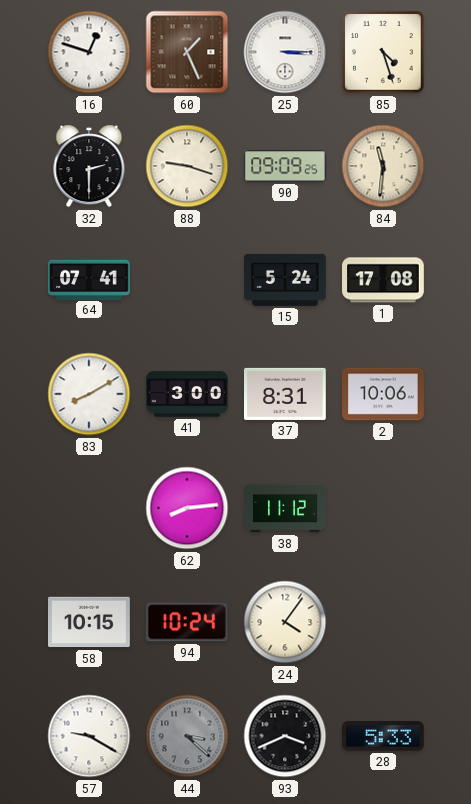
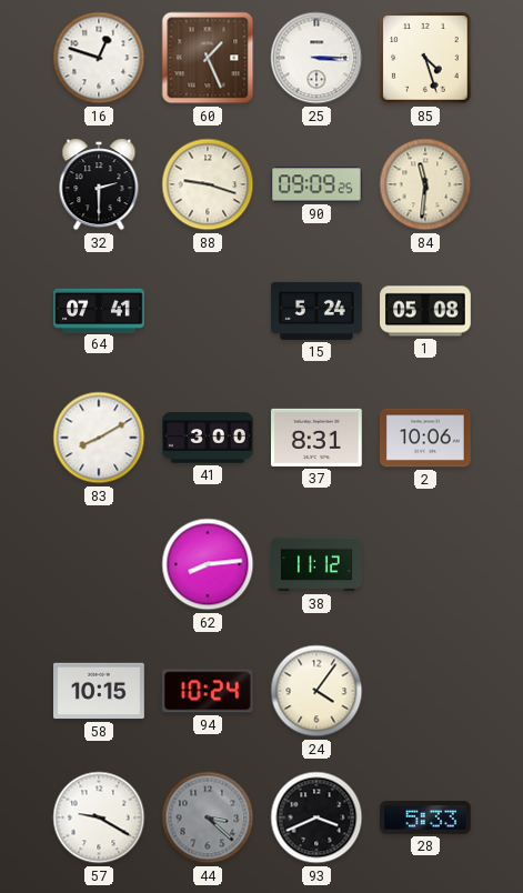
1: 17:08 -> 05:08
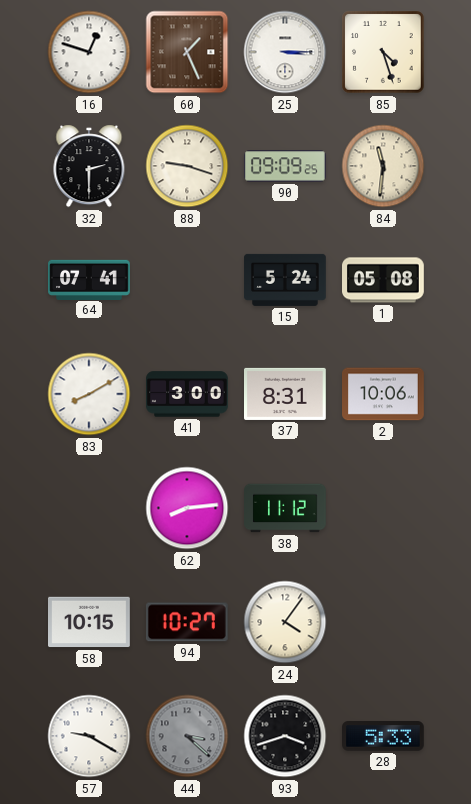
94: 10:24 -> 10:27
93: 3:41 -> 3:42
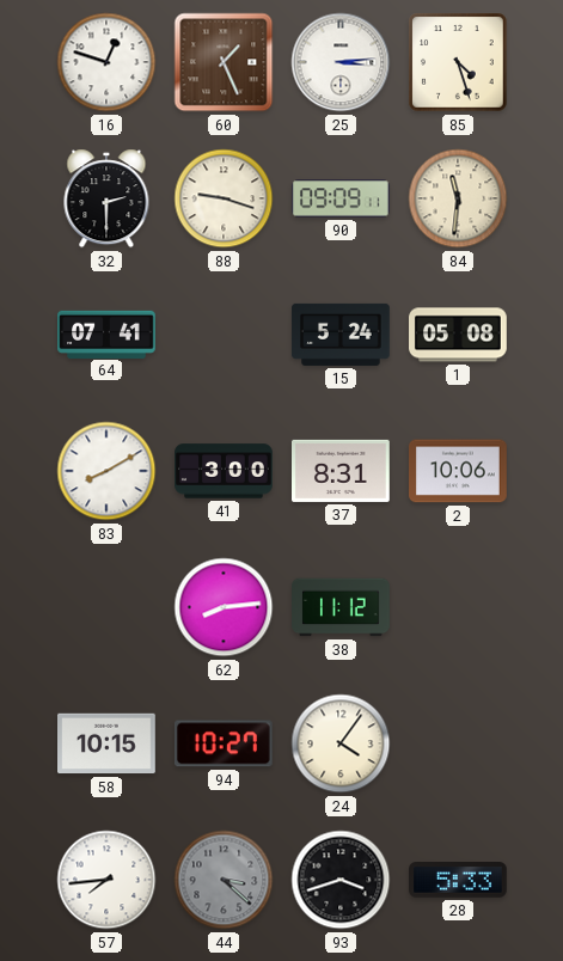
25: 3:15 -> 3:14
90: 09:09:25 -> 09:09:11
57: 9:20 -> 7:44
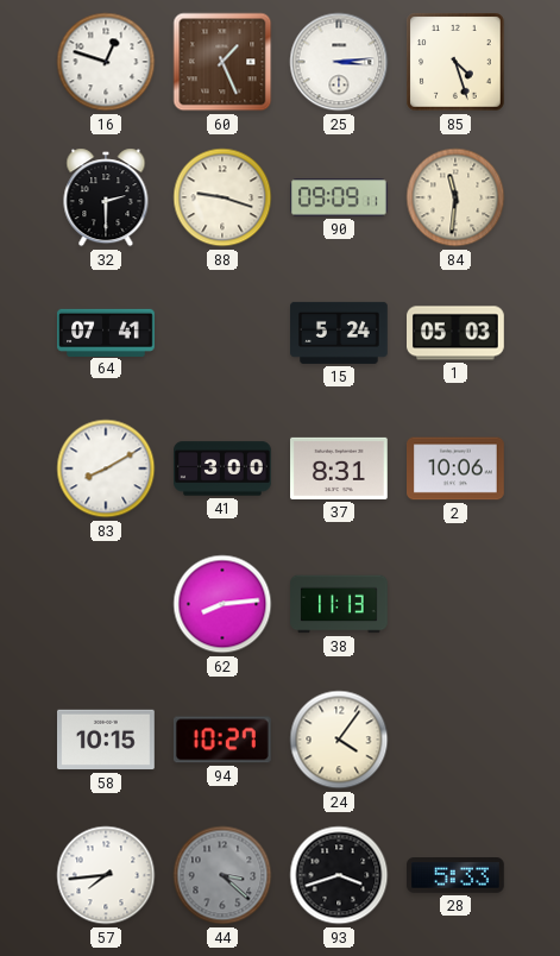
1: 05:08 -> 05:03
38: 11:12 -> 11:13
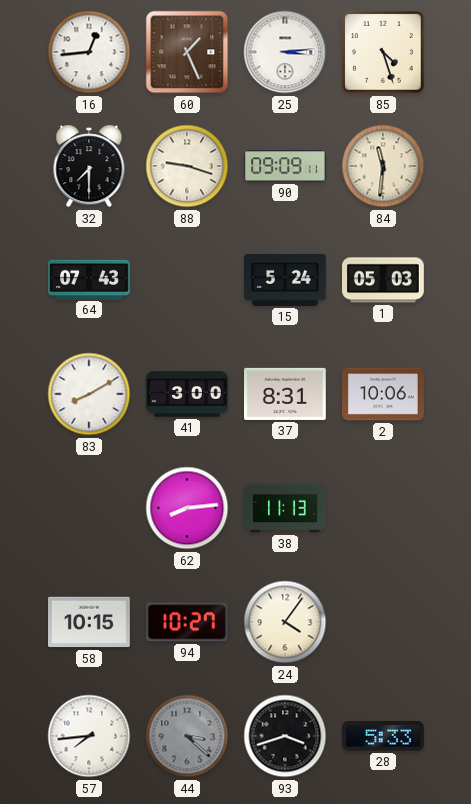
16: 12:48 -> 12:44
32: 2:30 -> 7:30
64: 07:41 -> 07:43
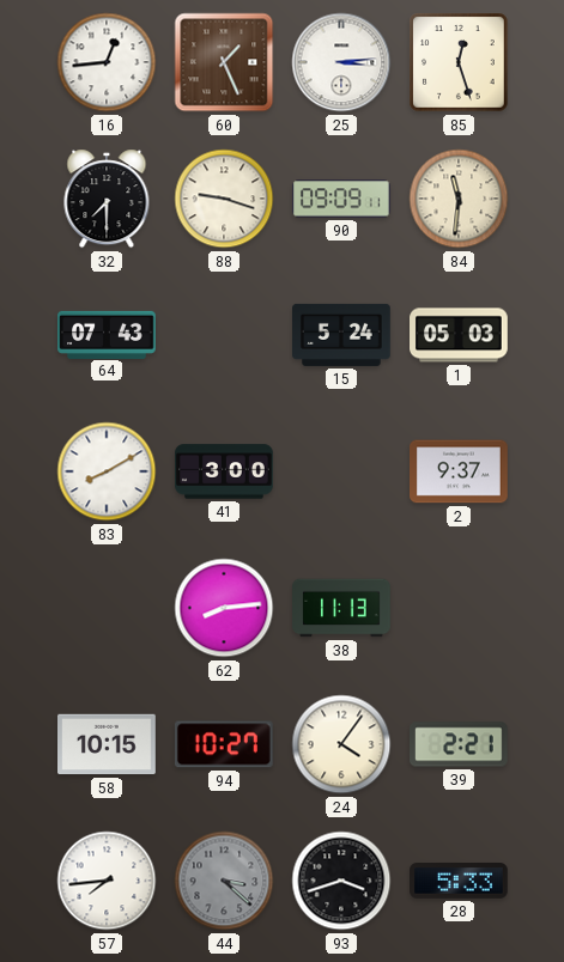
85: 4:27 -> 12:27
37: 8:31 -> none
2: 10:06 -> 9:37
39: none -> 2:21
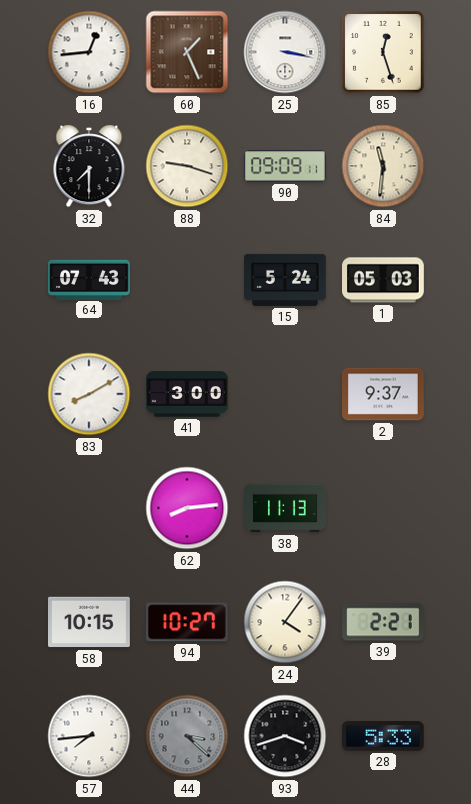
25: 3:14 -> 3:17
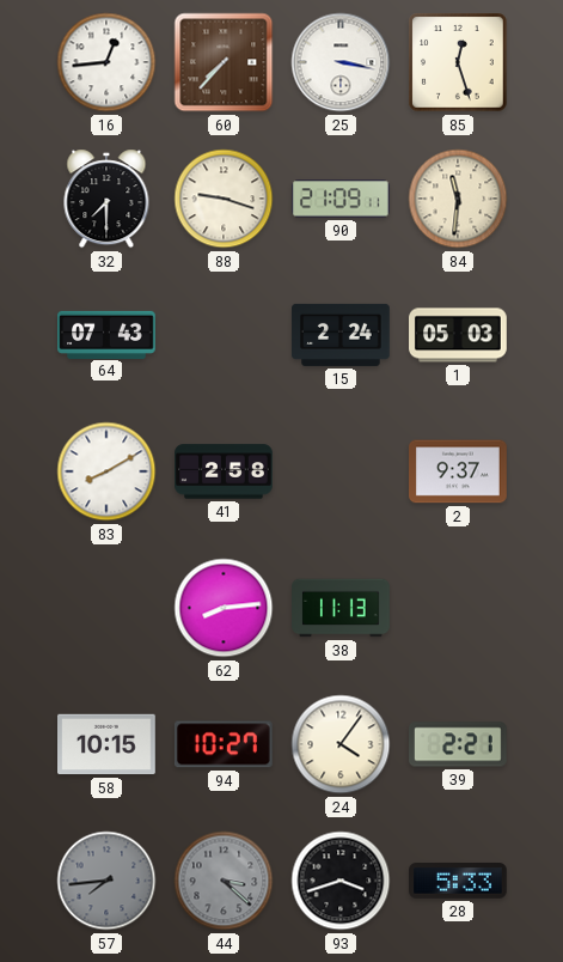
60: 1:26 -> 7:37
90: 09:09 -> 21:09
15: 5:24 -> 2:24
41: 3:00 -> 2:58
57 dial: white -> grey
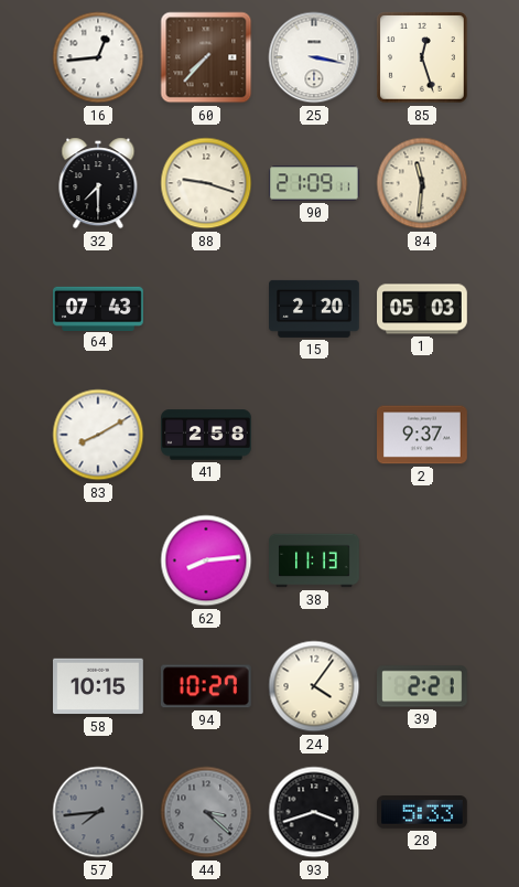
15: 2:24 -> 2:20
